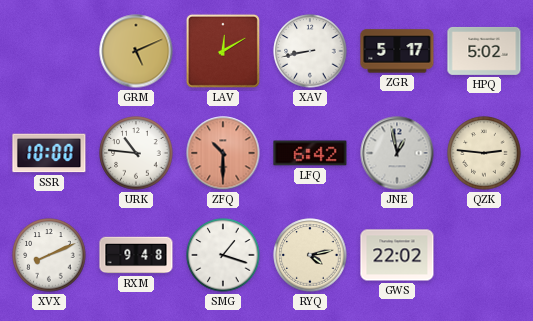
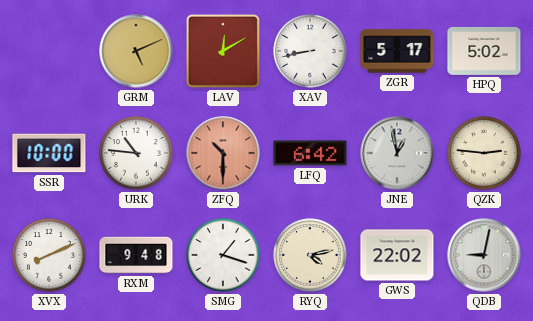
QDB: none -> 9:02
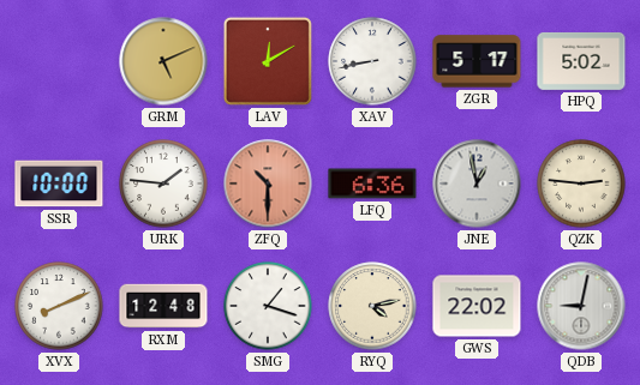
URK: 10:46 -> 1:46
LFQ: 6:42 -> 6:36
RXM: 9:48 -> 12:48
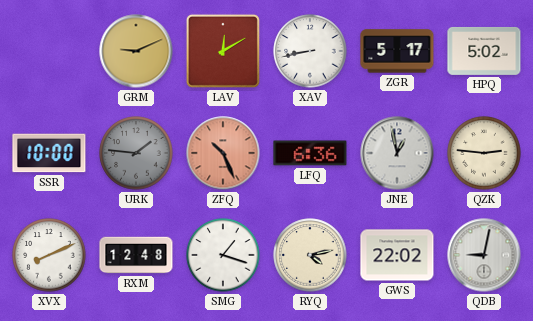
GRM: 5:11 -> 9:11
URK dial: white -> grey
ZFQ: 10:30 -> 10:26
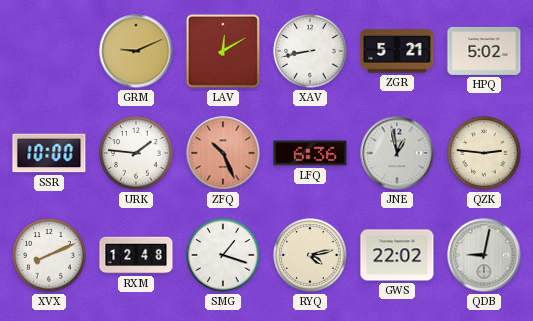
ZGR: 5:17 -> 5:21
URK dial: grey -> white
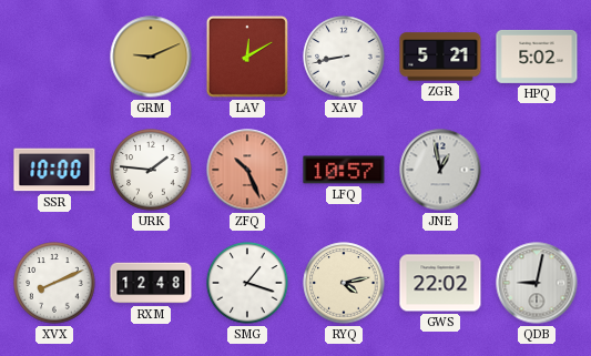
LFQ: 6:36 -> 10:57
QZK: 2:46 -> none
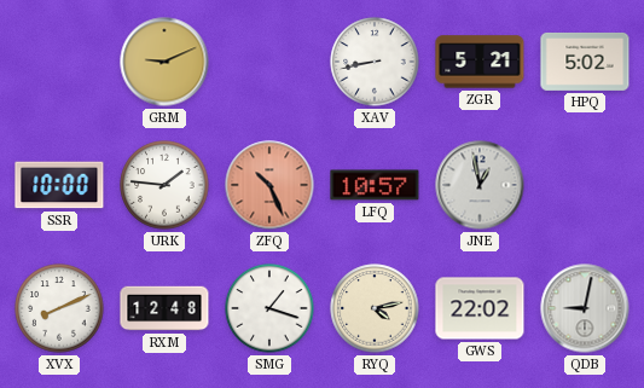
LAV: 12:10 -> none
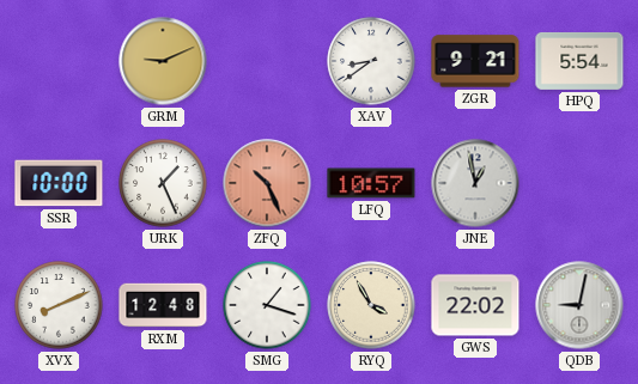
XAV: 8:43 -> 8:39
ZGR: 5:21 -> 9:21
HPQ: 5:02 -> 5:54
URK: 1:46 -> 1:26
RYQ: 4:13 -> 3:55
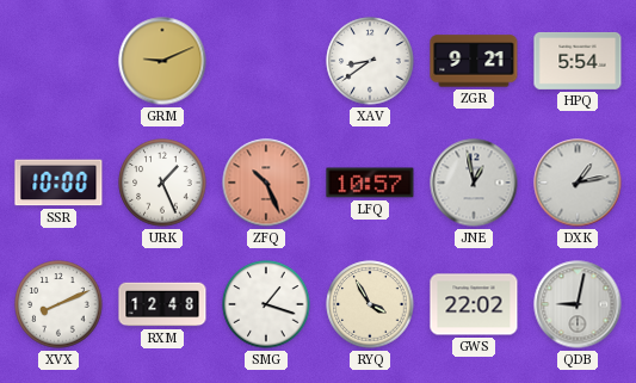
DXK: none -> 1:13
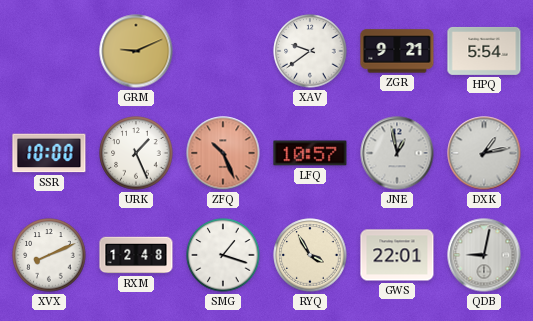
XAV: 8:39 -> 9:39
GWS: 22:02 -> 22:01
